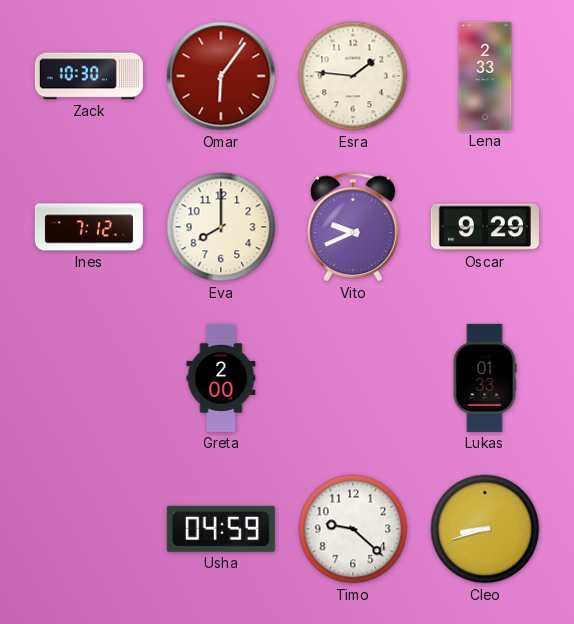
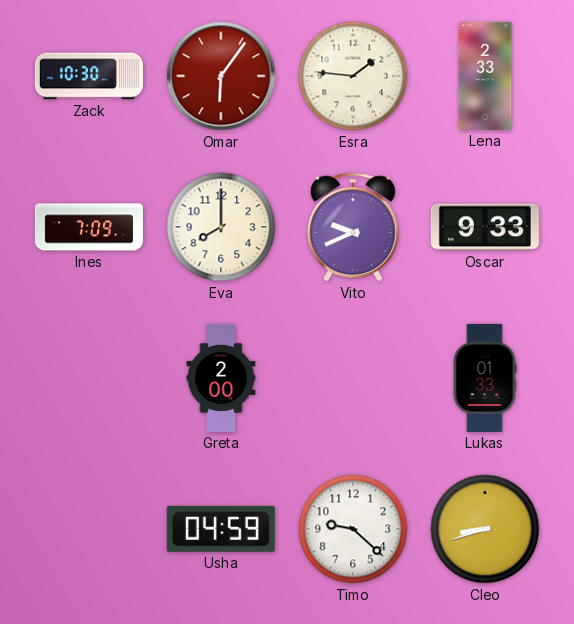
Ines: 7:12 -> 7:09
Oscar: 9:29 -> 9:33
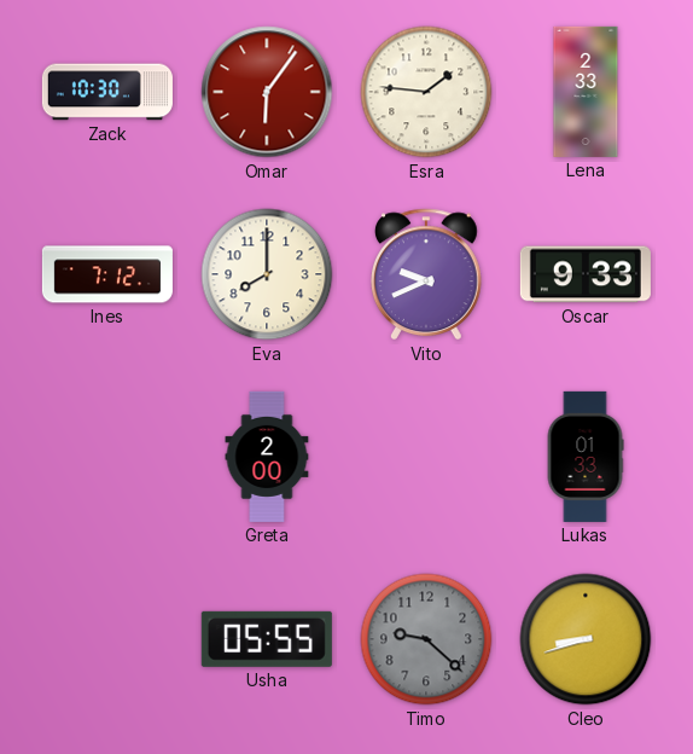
Ines: 7:09 -> 7:12
Usha: 04:59 -> 05:55
Timo dial: white -> grey
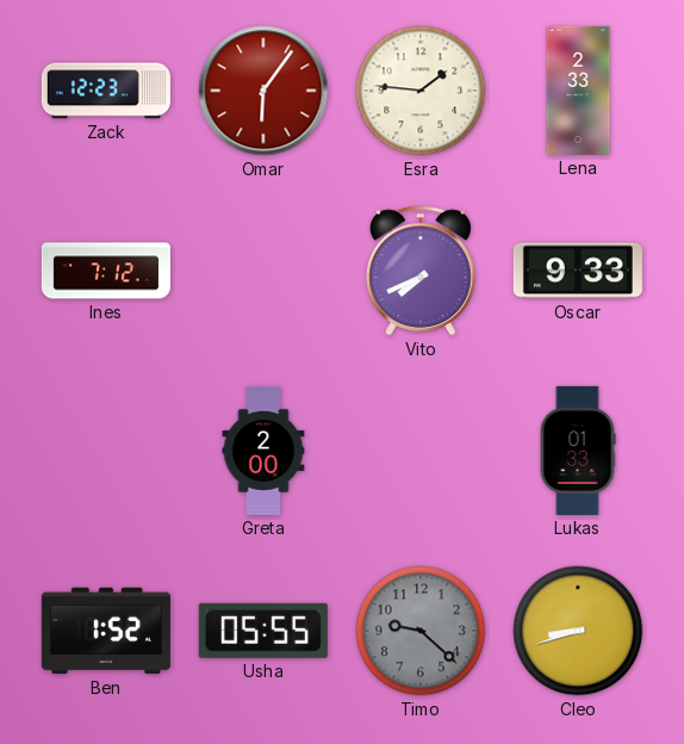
Zack: 10:30 -> 12:23
Eva: 8:00 -> none
Vito: 9:41 -> 7:41
Ben: none -> 1:52
